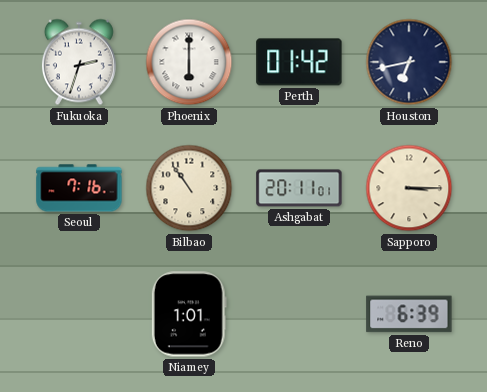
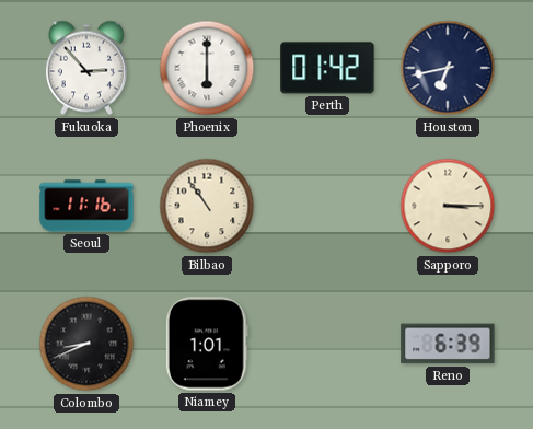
Fukuoka: 2:33 -> 2:53
Seoul: 7:16 -> 11:16
Ashgabat: 20:11 -> none
Colombo: none -> 8:41
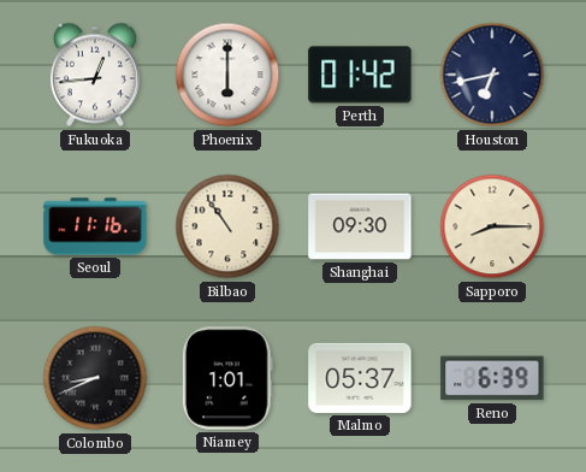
Fukuoka: 2:53 -> 12:44
Shanghai: none -> 09:30
Sapporo: 3:15 -> 8:15
Malmo: none -> 05:37
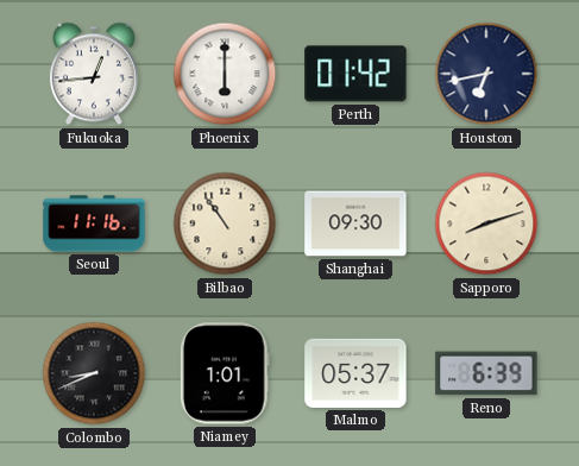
Sapporo: 8:15 -> 8:12
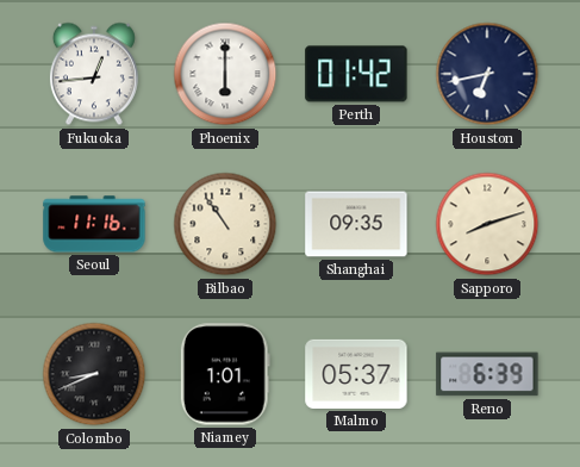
Shanghai: 09:30 -> 09:35
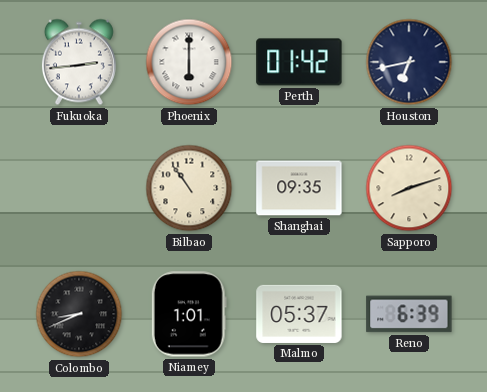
Fukuoka: 12:44 -> 2:44
Seoul: 11:16 -> none
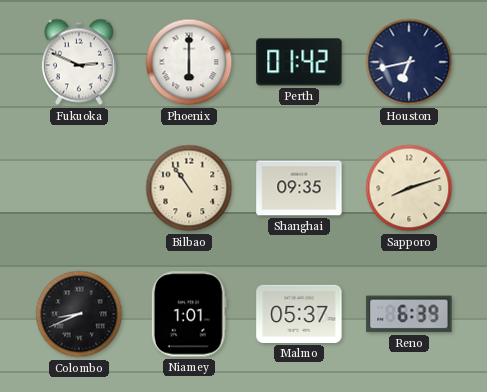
Fukuoka: 2:44 -> 2:49
